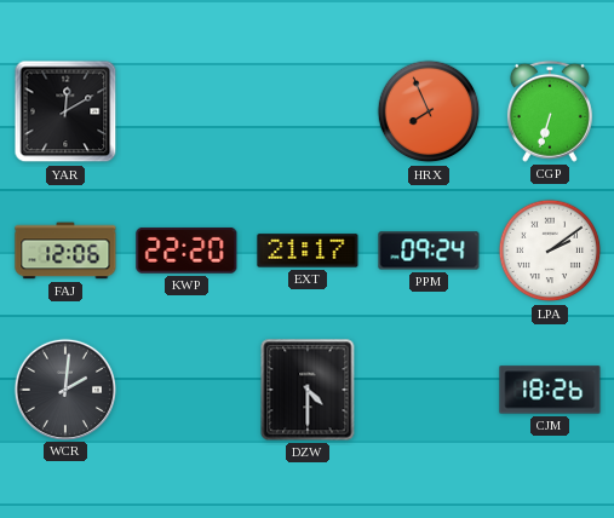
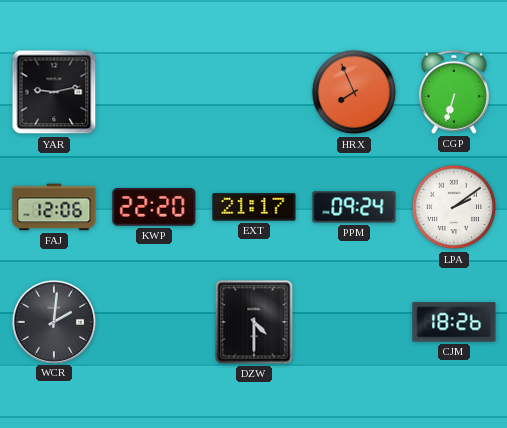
YAR: 12:10 -> 9:13
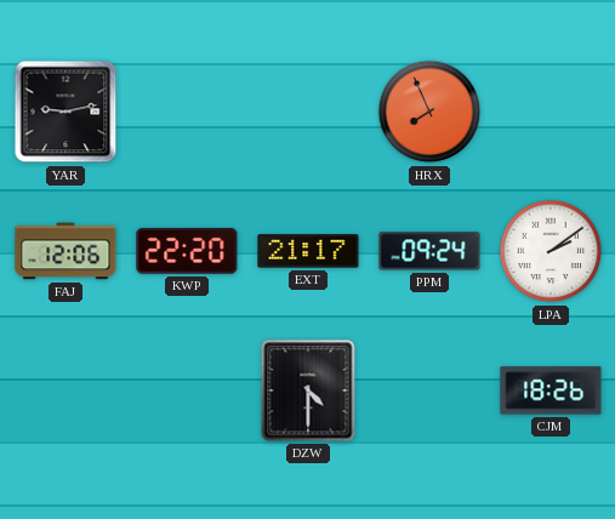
CGP: 6:33 -> none
WCR: 2:01 -> none
